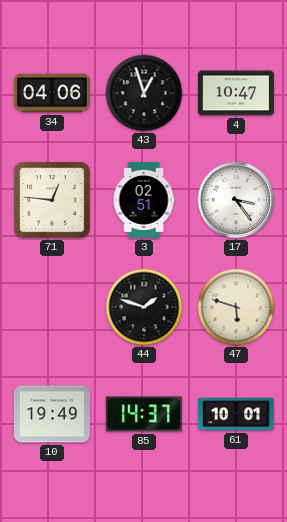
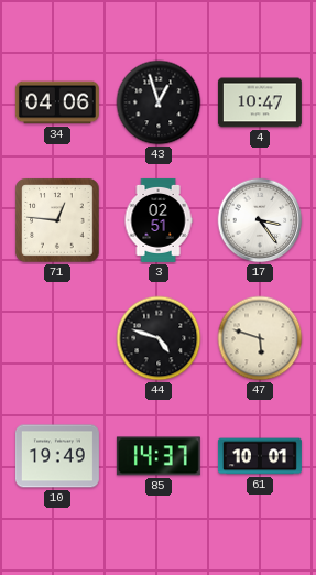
44: 1:48 -> 4:48
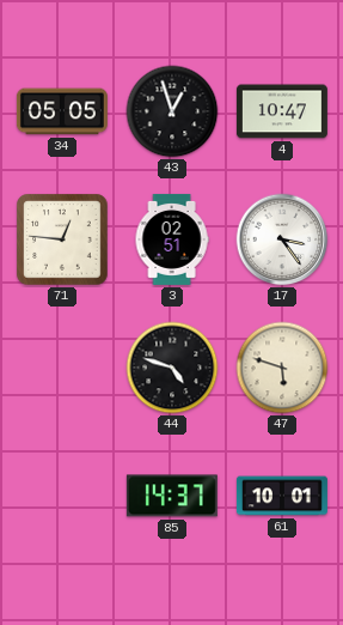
34: 04:06 -> 05:05
10: 19:49 -> none
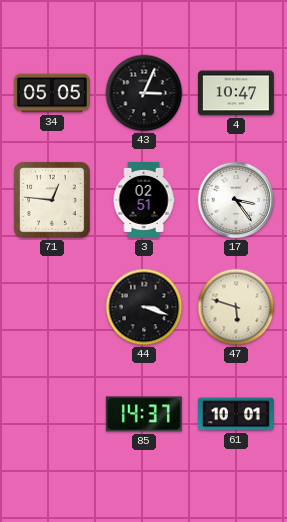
43: 12:57 -> 3:04
44: 4:48 -> 3:18
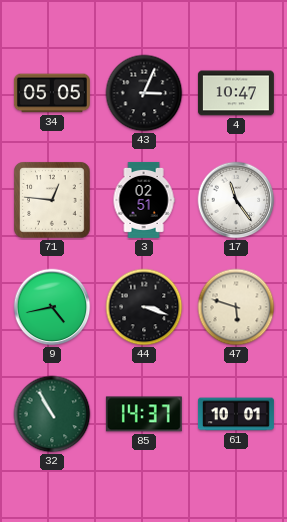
17: 3:24 -> 11:24
9: none -> 4:43
32: none -> 10:55
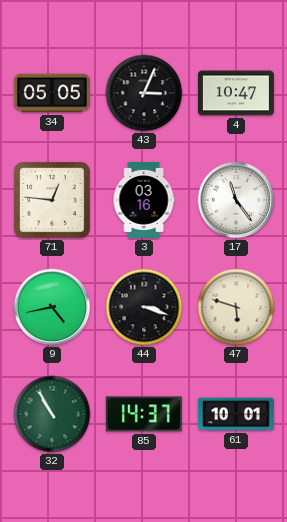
3: 02:51 -> 03:16
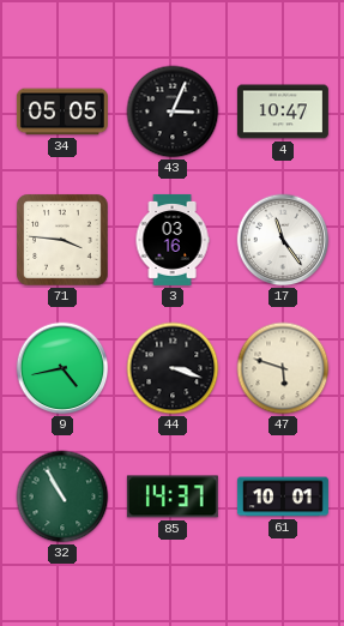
71: 12:46 -> 3:46
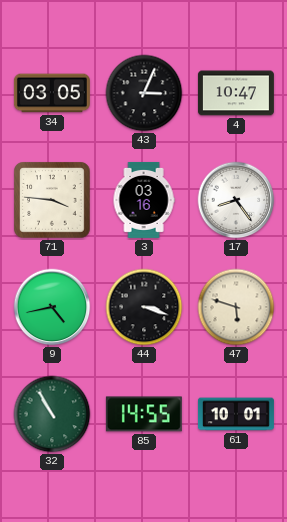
34: 05:05 -> 03:05
17: 11:24 -> 8:24
85: 14:37 -> 14:55
